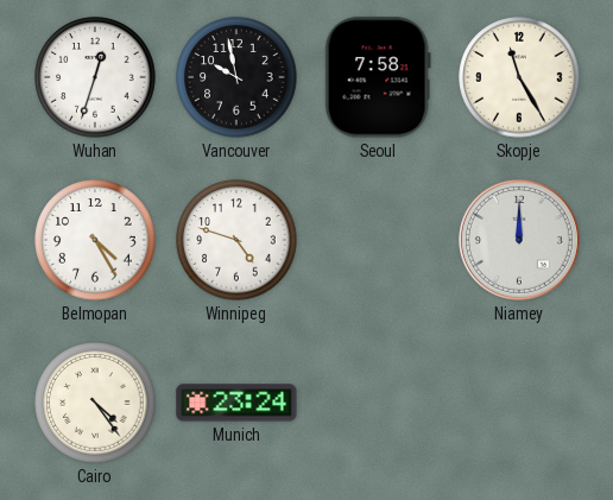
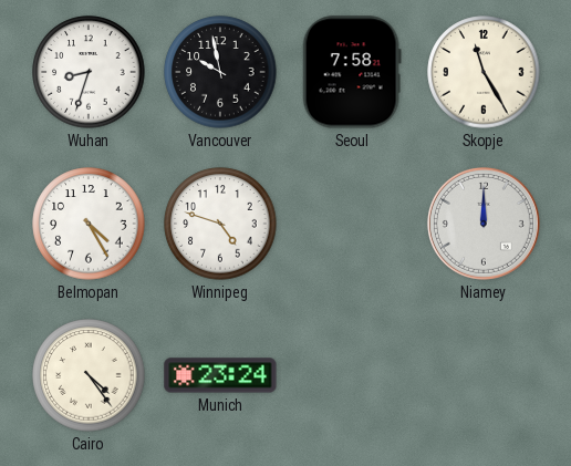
Wuhan: 12:33 -> 8:33
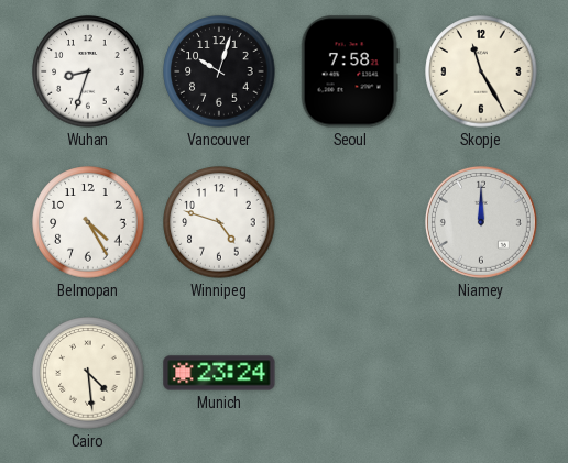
Vancouver: 9:58 -> 10:03
Cairo: 4:24 -> 4:29
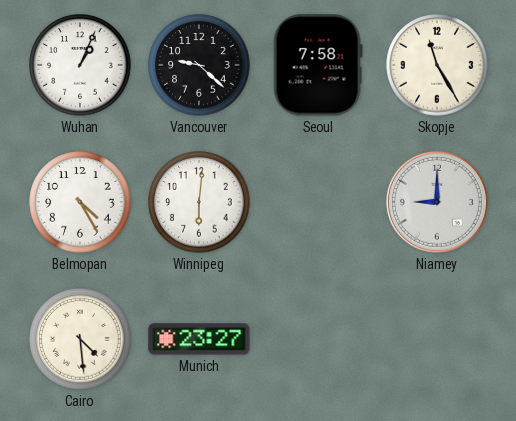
Wuhan: 8:33 -> 1:04
Vancouver: 10:03 -> 9:22
Winnipeg: 4:48 -> 6:01
Niamey: 12:00 -> 9:00
Munich: 23:24 -> 23:27
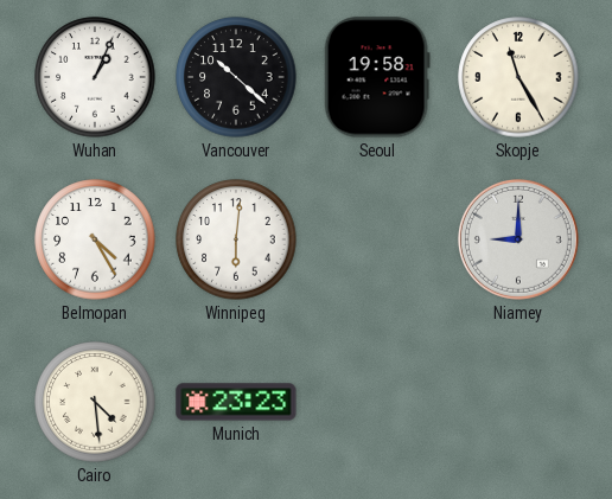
Vancouver: 9:22 -> 10:22
Seoul: 7:58 -> 19:58
Munich: 23:27 -> 23:23
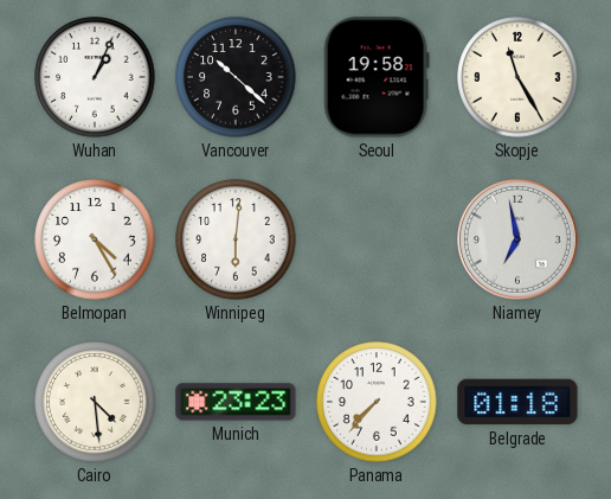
Niamey: 9:00 -> 6:58
Panama: none -> 7:37
Belgrade: none -> 01:18
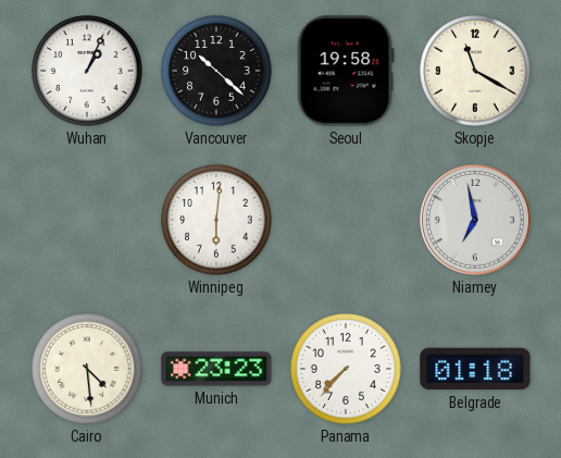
Skopje: 11:25 -> 11:20
Belmopan: 4:25 -> none
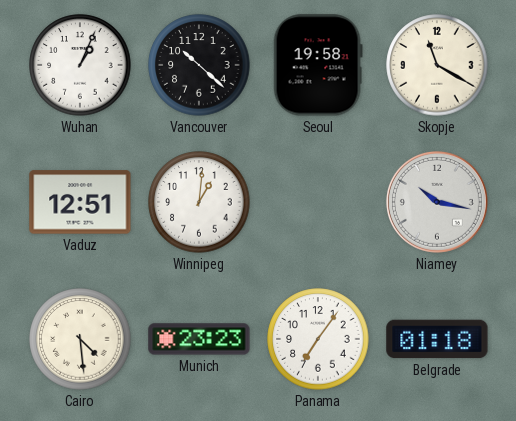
Vaduz: none -> 12:51
Winnipeg: 6:01 -> 1:01
Niamey: 6:58 -> 10:17
Panama: 7:37 -> 7:06
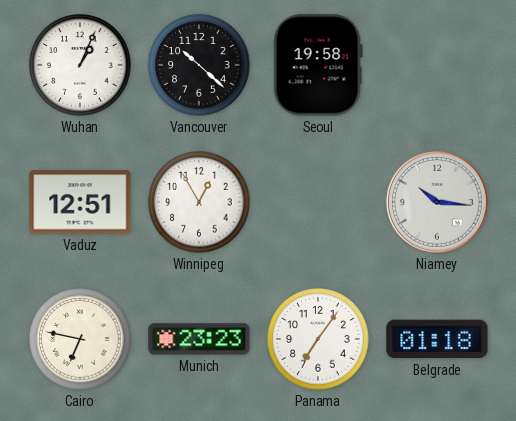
Skopje: 11:20 -> none
Winnipeg: 1:01 -> 12:55
Niamey: 10:17 -> 10:16
Cairo: 4:29 -> 6:47
